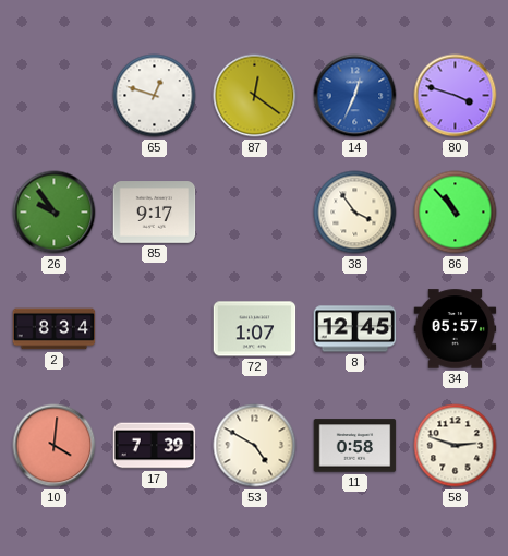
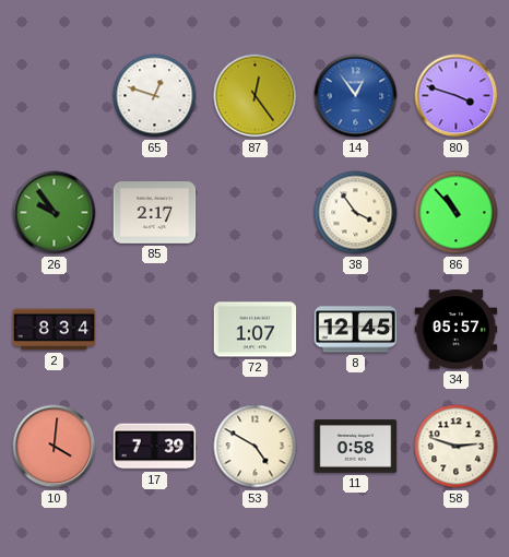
87: 12:21 -> 12:24
14: 12:34 -> 12:54
85: 9:17 -> 2:17
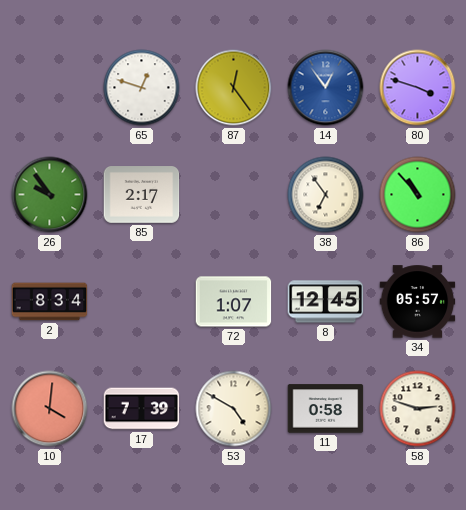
38: 3:54 -> 6:54
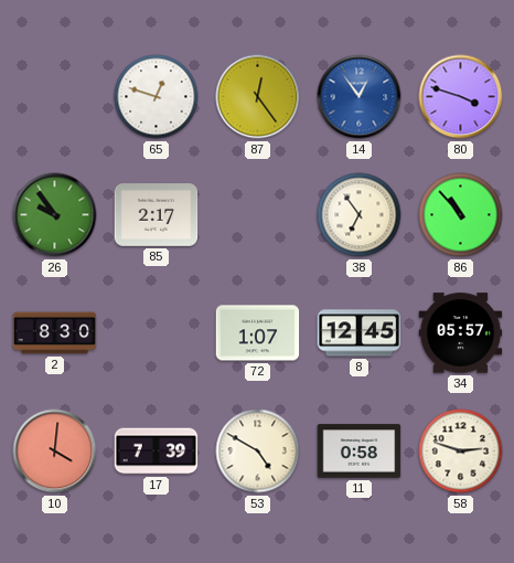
2: 8:34 -> 8:30
